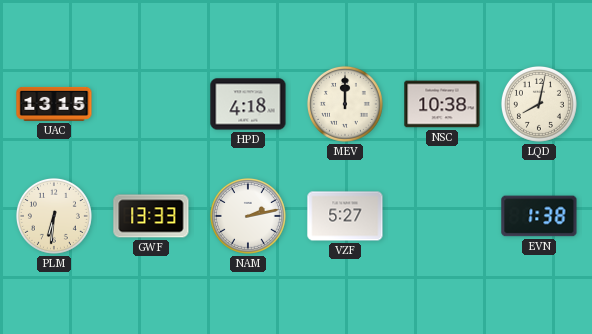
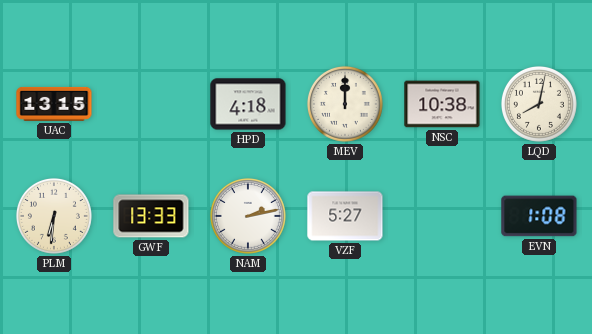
EVN: 1:38 -> 1:08
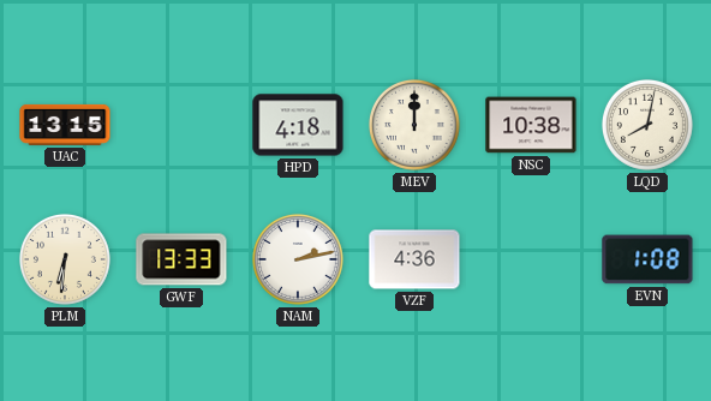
VZF: 5:27 -> 4:36
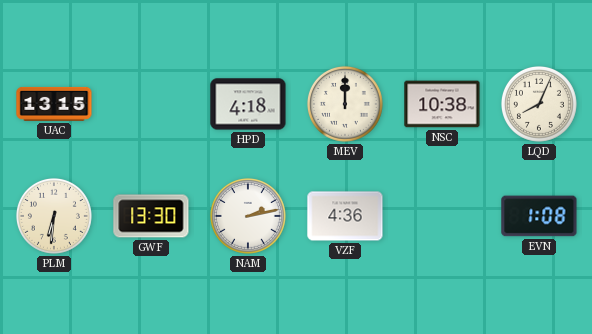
LQD: 8:02 -> 8:04
GWF: 13:33 -> 13:30
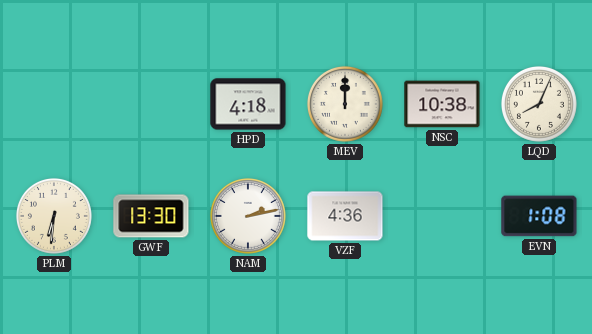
UAC: 13:15 -> none
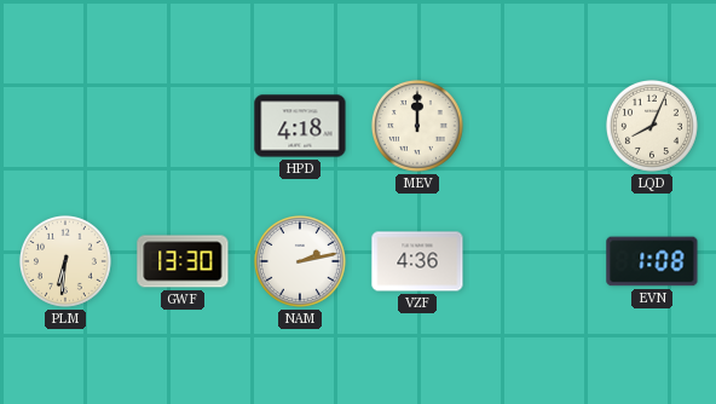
NSC: 10:38 -> none
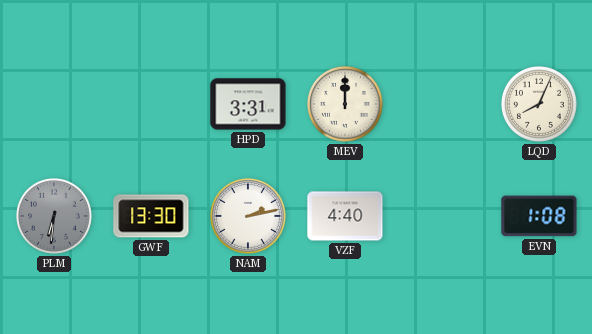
HPD: 4:18 -> 3:31
PLM dial: cream -> grey
VZF: 4:36 -> 4:40
